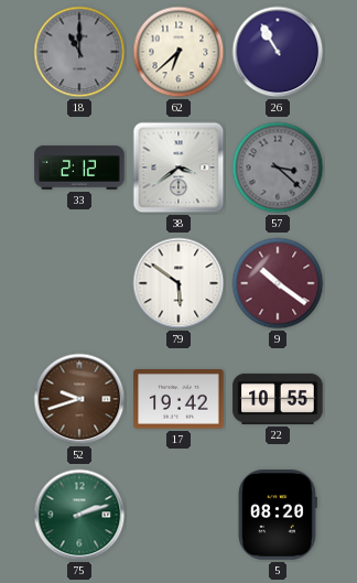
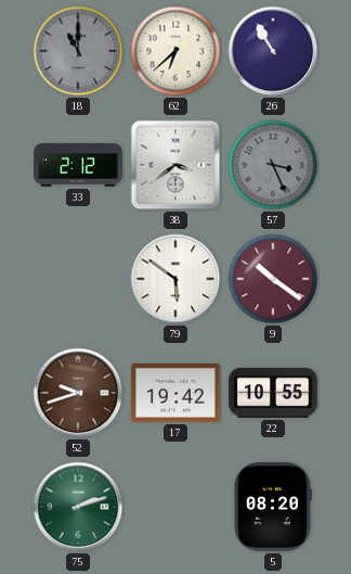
57: 3:22 -> 3:26
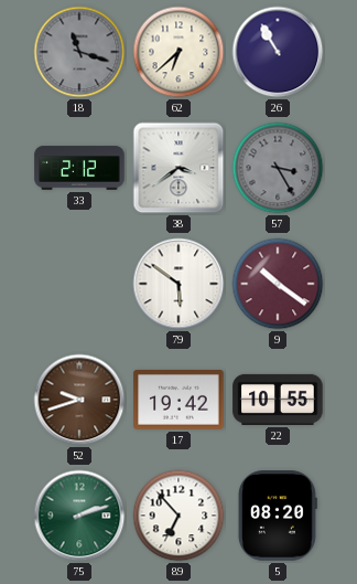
18: 11:00 -> 11:18
57: 3:26 -> 3:25
89: none -> 6:53
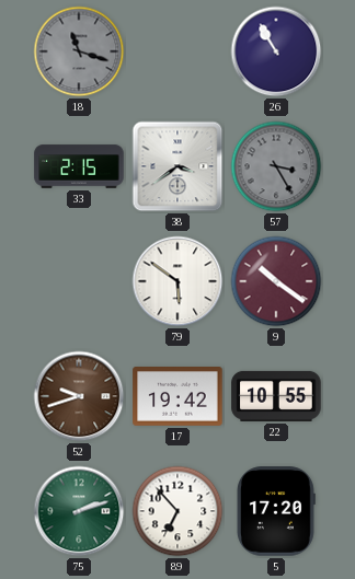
62: 6:38 -> none
33: 2:12 -> 2:15
5: 08:20 -> 17:20
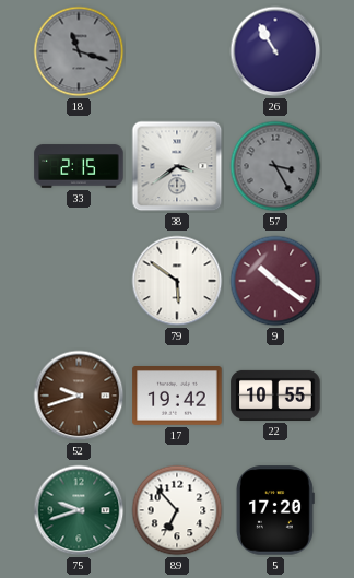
75: 2:12 -> 9:42
